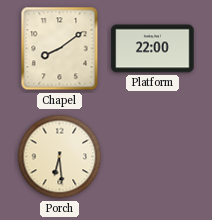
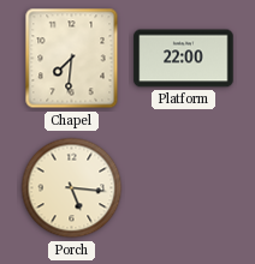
Chapel: 8:09 -> 7:31
Porch: 6:29 -> 5:16
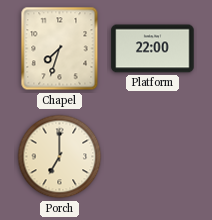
Chapel: 7:31 -> 7:33
Porch: 5:16 -> 7:00
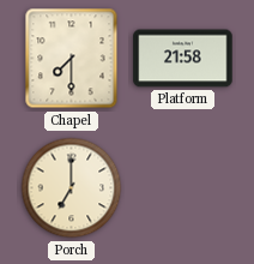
Chapel: 7:33 -> 7:30
Platform: 22:00 -> 21:58
